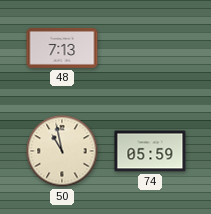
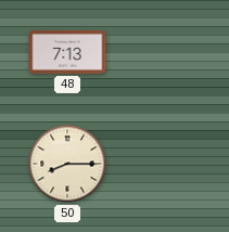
50: 10:58 -> 8:15
74: 05:59 -> none
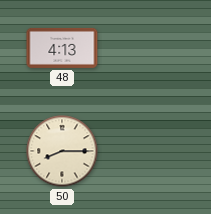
48: 7:13 -> 4:13
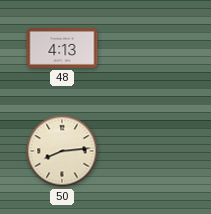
50: 8:15 -> 8:14
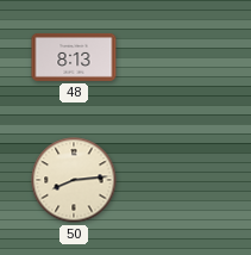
48: 4:13 -> 8:13
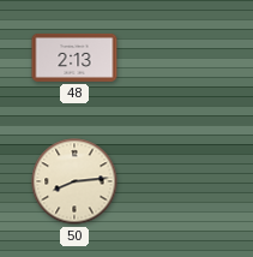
48: 8:13 -> 2:13
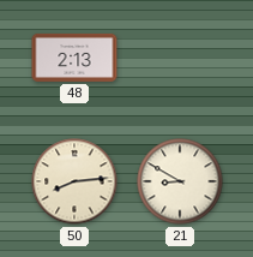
21: none -> 8:50
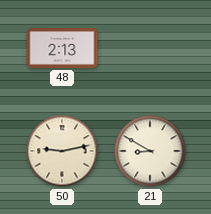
50: 8:14 -> 9:13
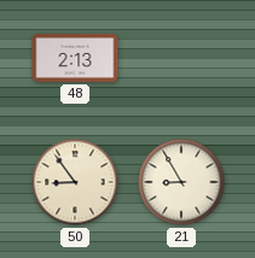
50: 9:13 -> 8:54
21: 8:50 -> 8:55
